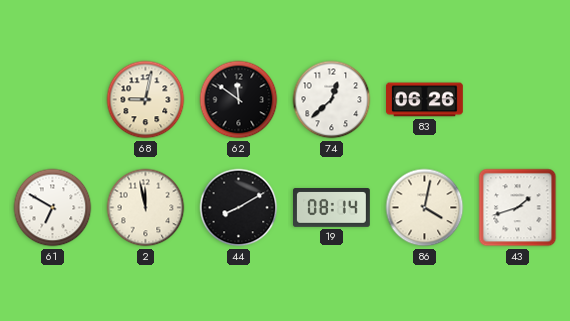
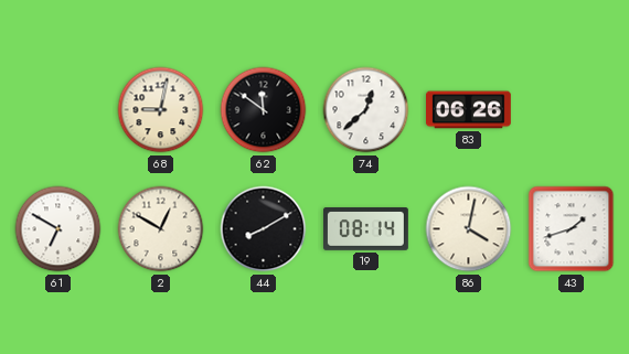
2: 11:58 -> 12:50
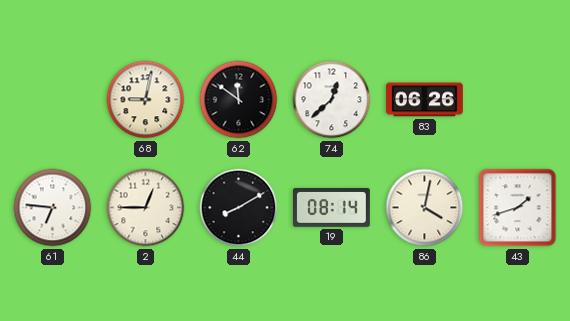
61: 6:50 -> 6:46
2: 12:50 -> 12:45
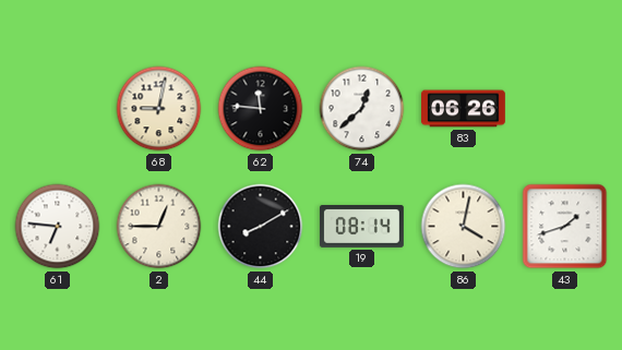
62: 11:51 -> 11:46
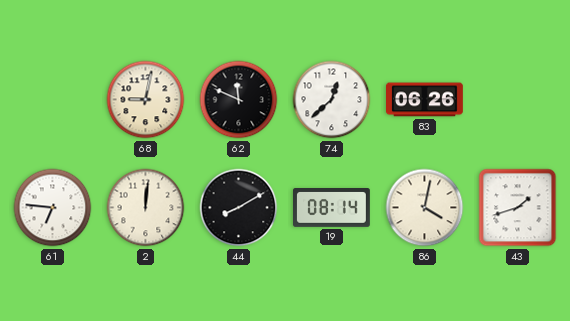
62: 11:46 -> 11:49
2: 12:45 -> 12:01
